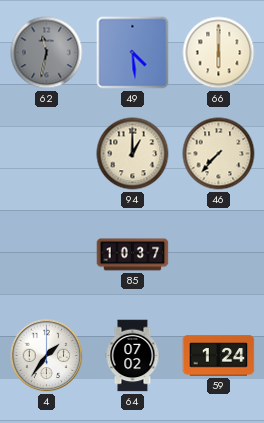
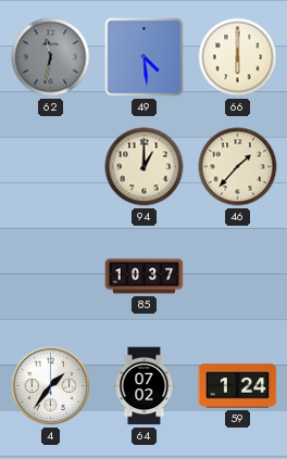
46: 7:37 -> 1:37
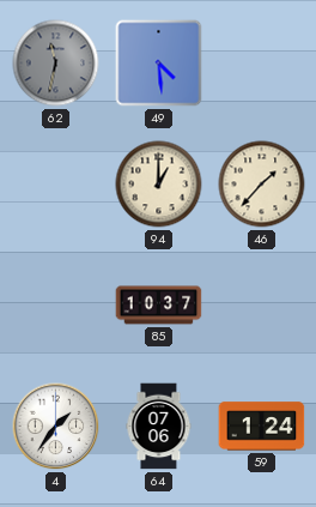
66: 6:00 -> none
64: 07:02 -> 07:06
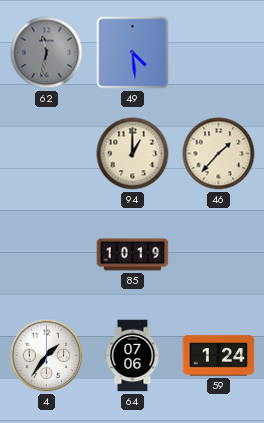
85: 10:37 -> 10:19
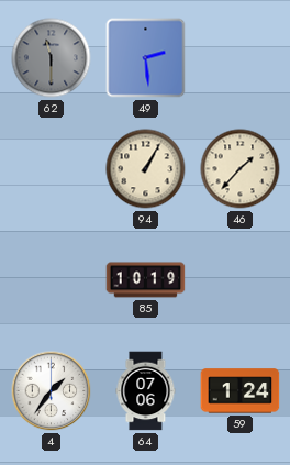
62: 11:32 -> 11:30
49: 4:29 -> 2:29
94: 1:00 -> 1:05
